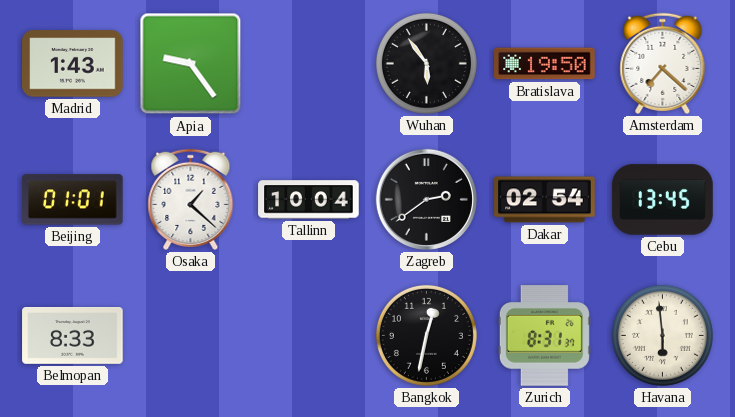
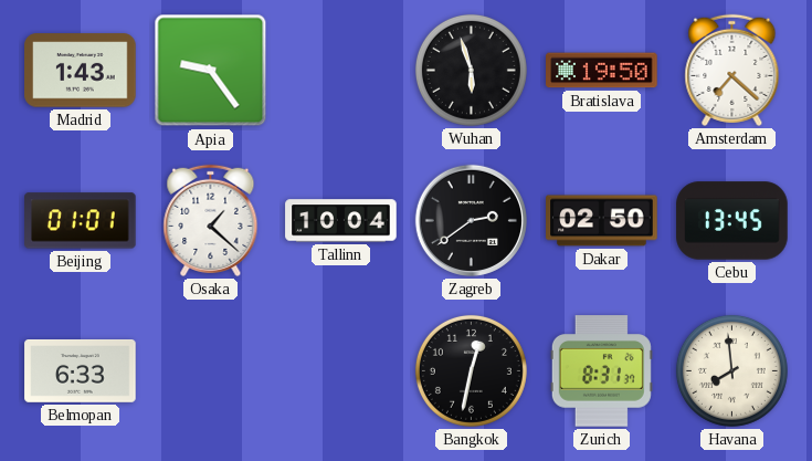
Wuhan: 5:54 -> 5:57
Dakar: 02:54 -> 02:50
Belmopan: 8:33 -> 6:33
Havana: 5:59 -> 7:59
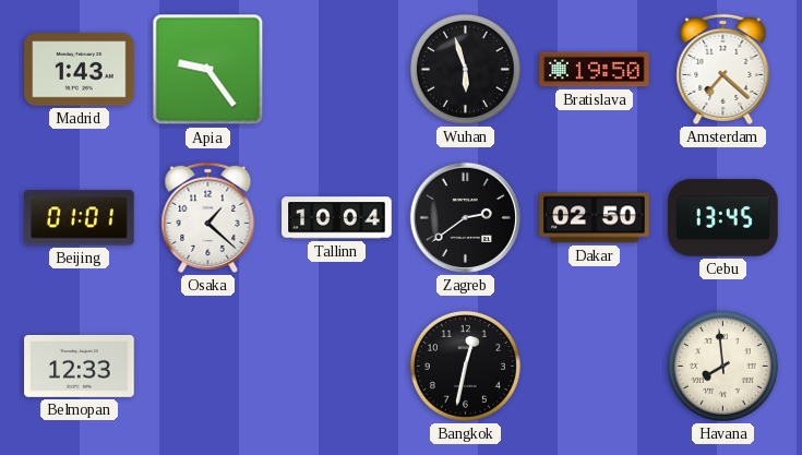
Belmopan: 6:33 -> 12:33
Zurich: 8:31 -> none
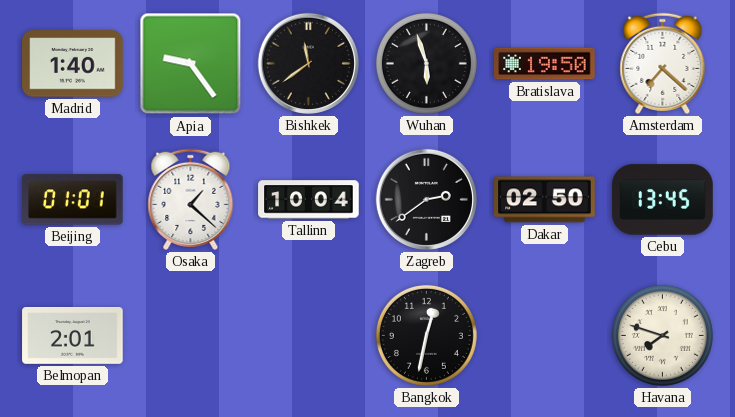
Madrid: 1:43 -> 1:40
Bishkek: none -> 11:39
Belmopan: 12:33 -> 2:01
Havana: 7:59 -> 7:48
